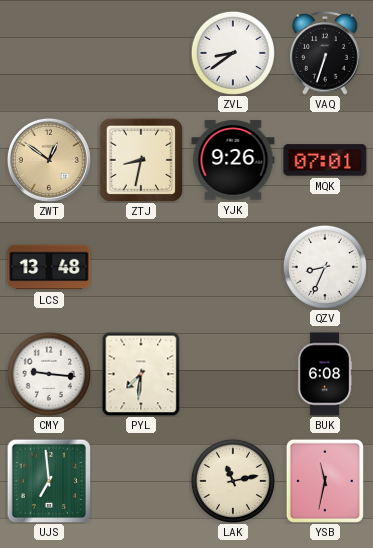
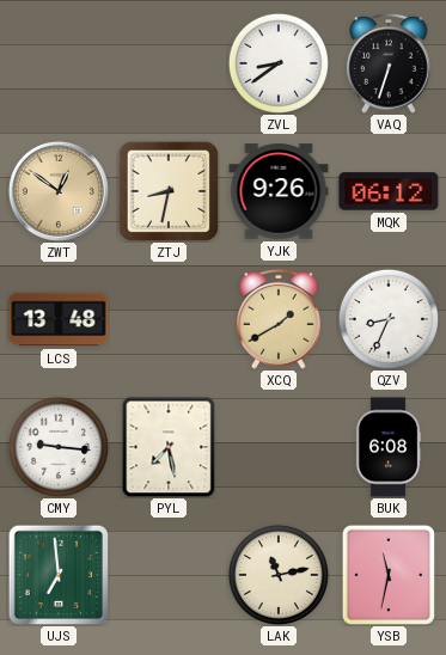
MQK: 07:01 -> 06:12
XCQ: none -> 1:40
PYL: 7:31 -> 7:28
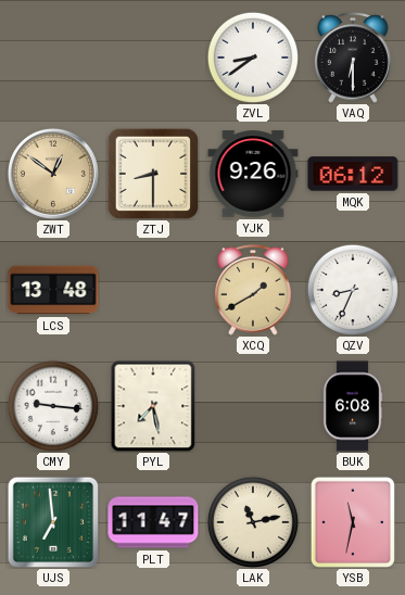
VAQ: 6:33 -> 6:30
ZTJ: 8:32 -> 8:30
PLT: none -> 11:47
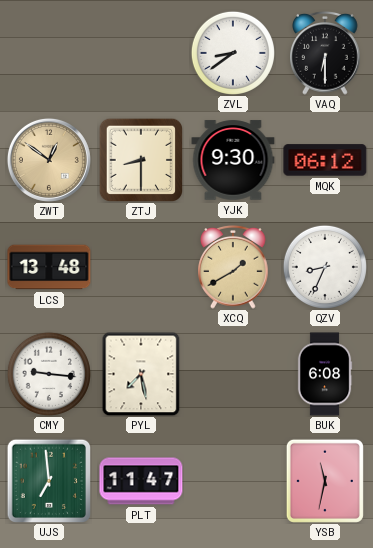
YJK: 9:26 -> 9:30
LAK: 11:13 -> none
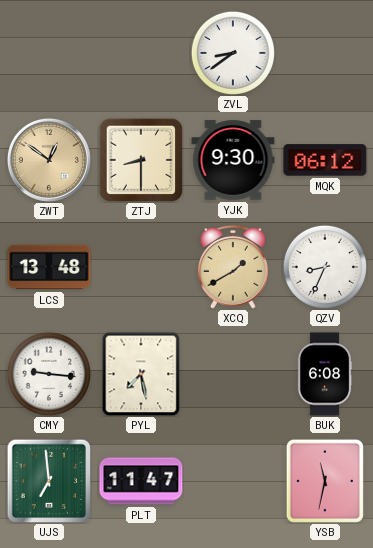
VAQ: 6:30 -> none
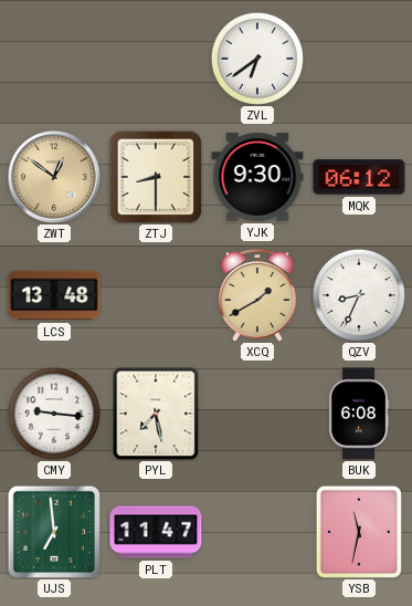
ZVL: 8:39 -> 6:39
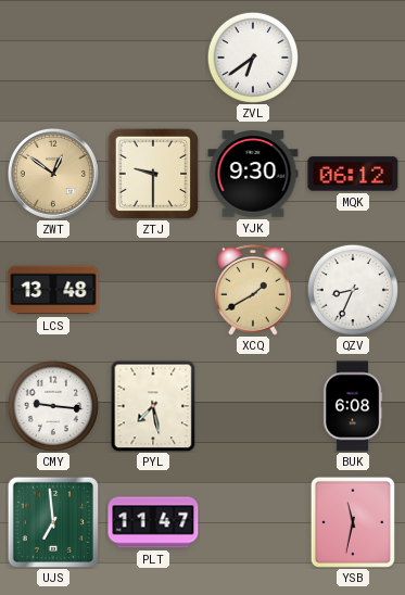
ZTJ: 8:30 -> 9:30
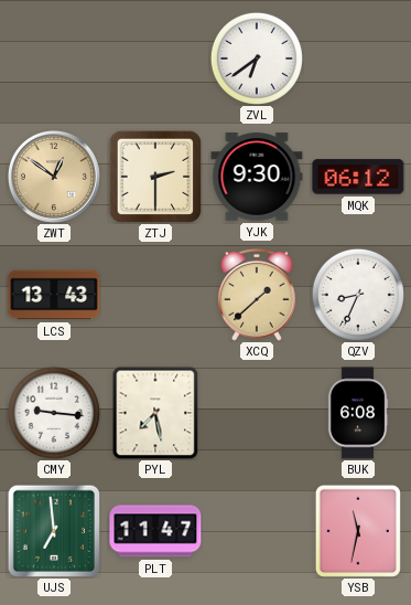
ZTJ: 9:30 -> 2:30
LCS: 13:48 -> 13:43
XCQ: 1:40 -> 1:38
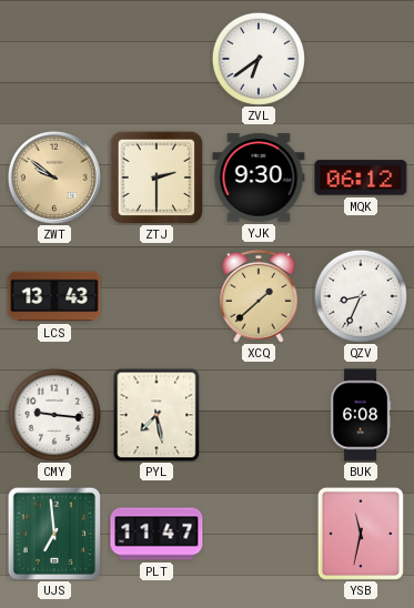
ZWT: 12:51 -> 9:51
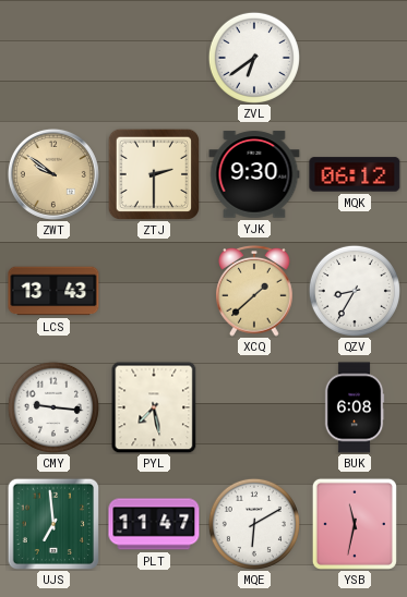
QZV: 8:34 -> 8:35
MQE: none -> 6:10
